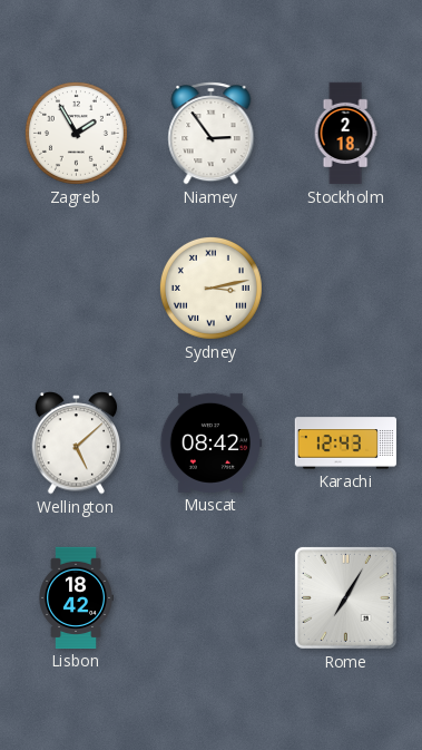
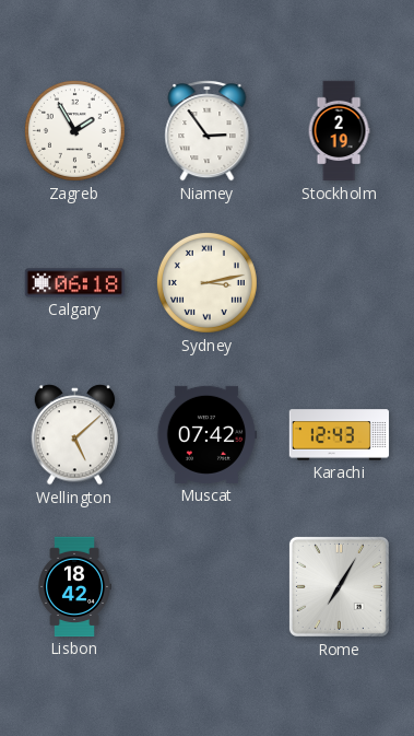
Stockholm: 2:18 -> 2:19
Calgary: none -> 06:18
Muscat: 08:42 -> 07:42
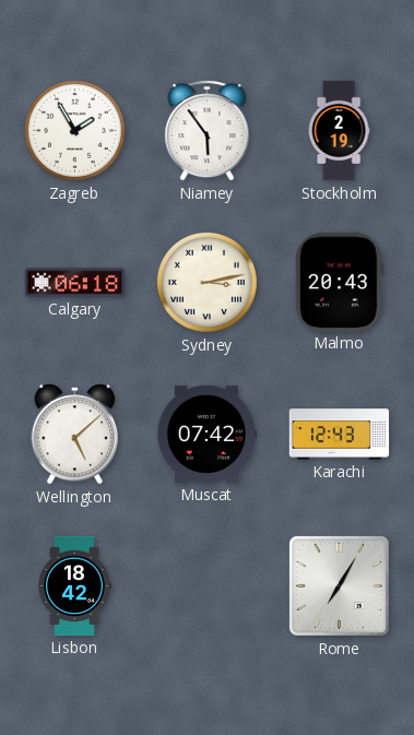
Niamey: 2:54 -> 5:54
Malmo: none -> 20:43
